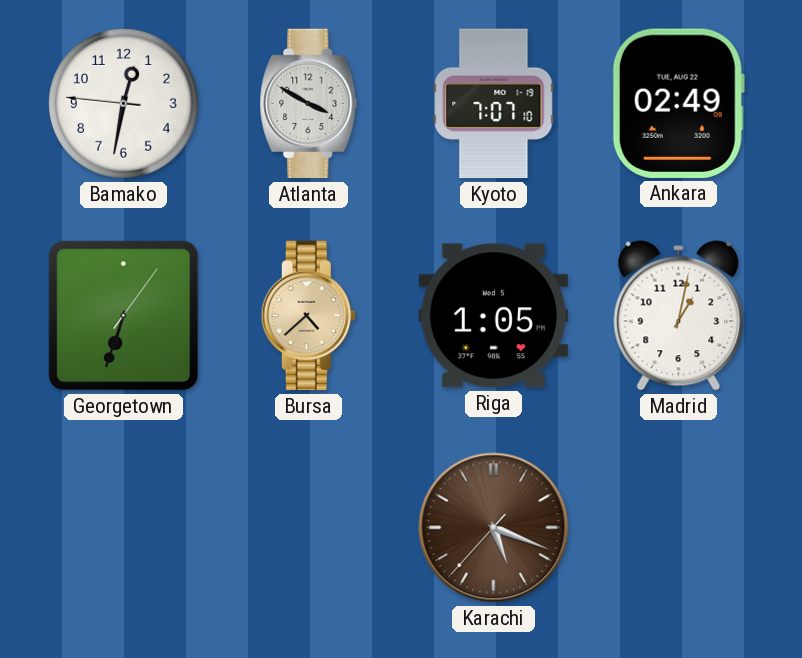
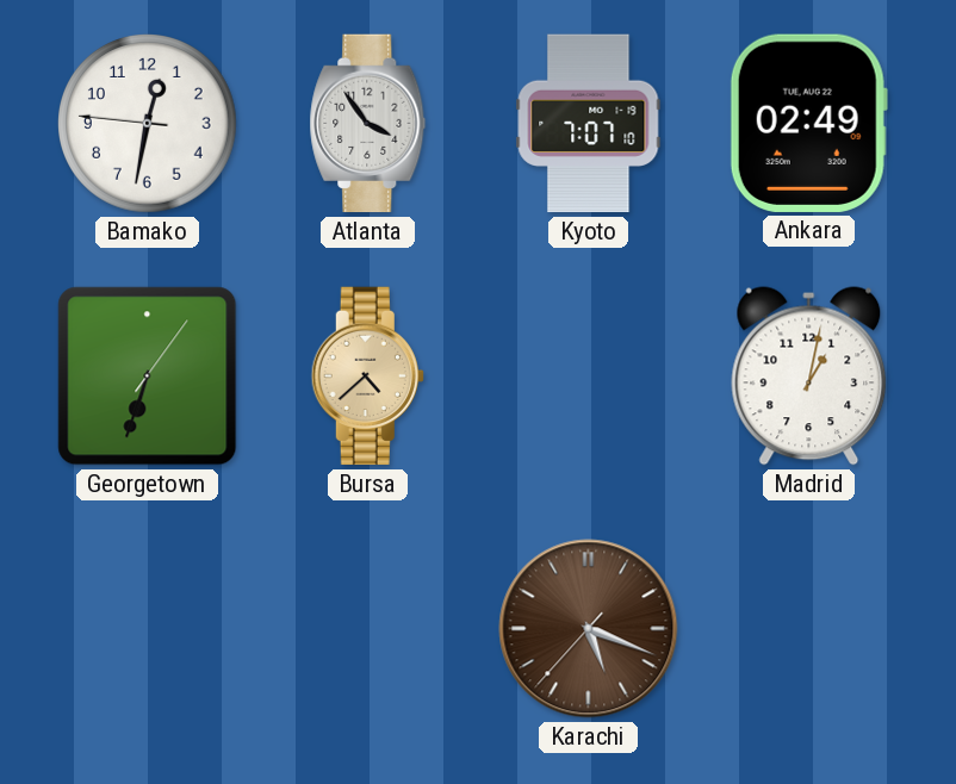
Atlanta: 3:50 -> 3:54
Riga: 1:05 -> none
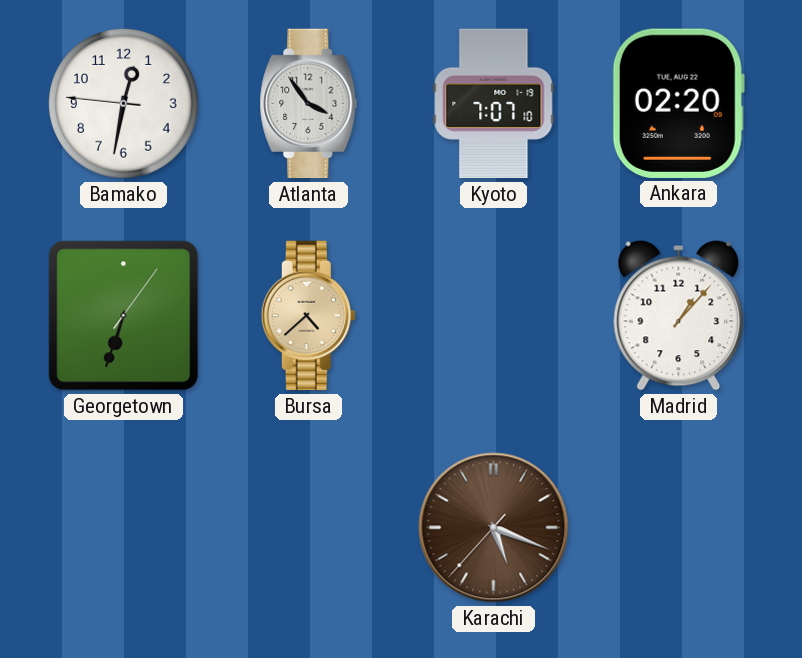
Ankara: 02:49 -> 02:20
Madrid: 1:02 -> 1:07
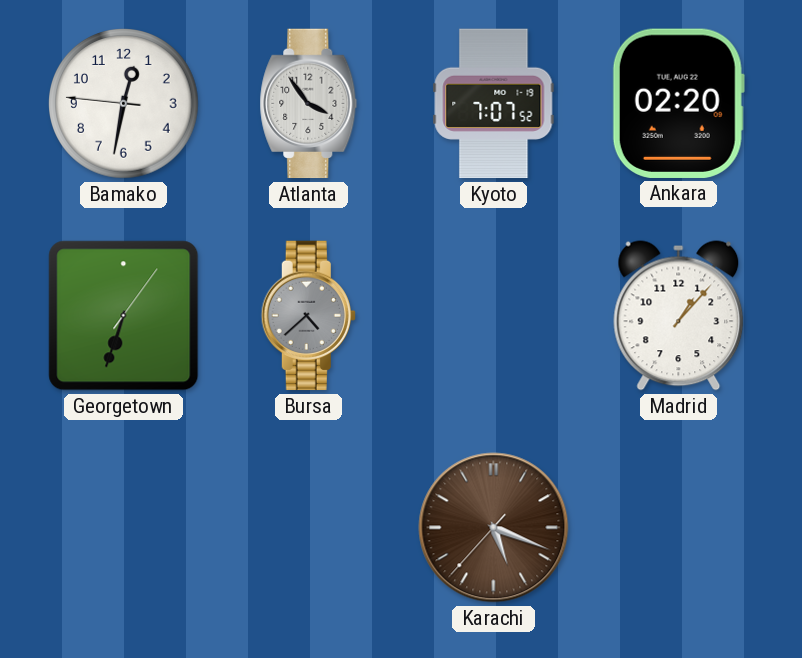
Kyoto: 7:07:10 -> 7:07:52
Bursa dial: champagne -> grey
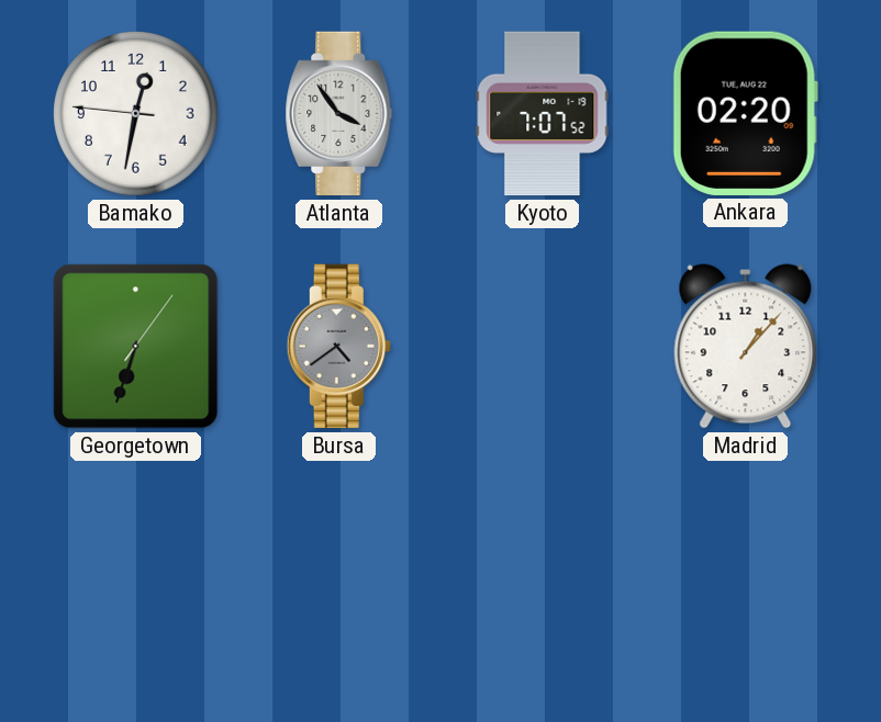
Bursa: 4:38 -> 4:39
Karachi: 5:18 -> none
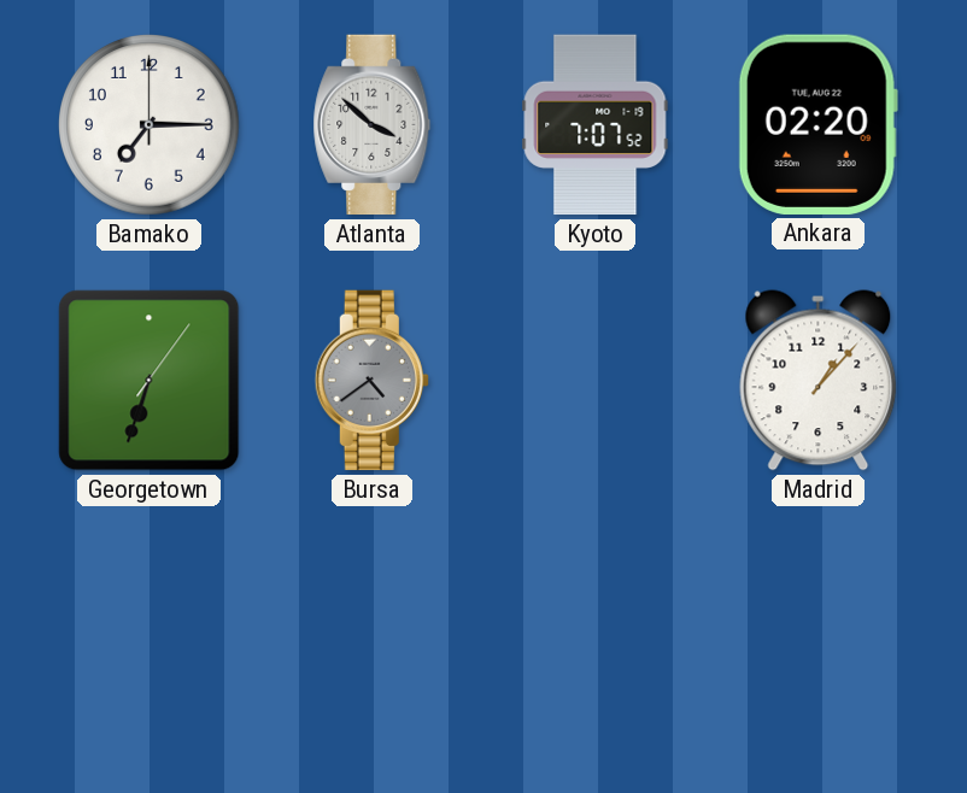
Bamako: 12:31 -> 7:15
Atlanta: 3:54 -> 3:52
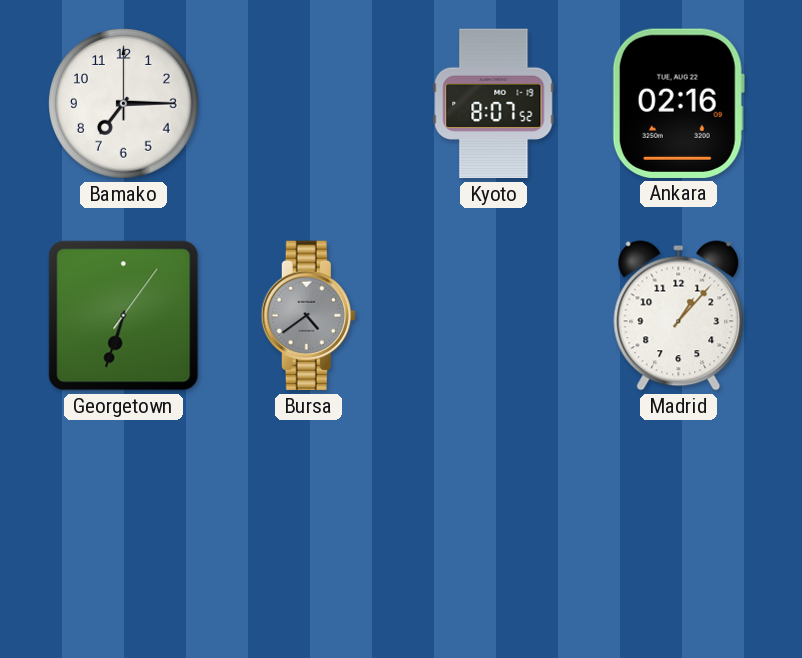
Atlanta: 3:52 -> none
Kyoto: 7:07 -> 8:07
Ankara: 02:20 -> 02:16
